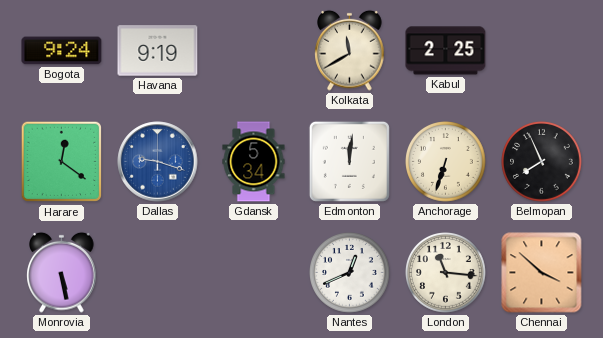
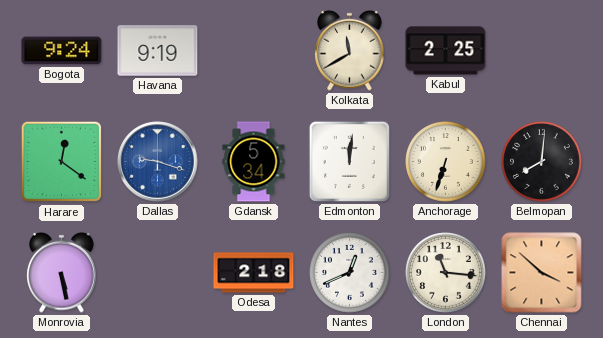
Belmopan: 7:56 -> 8:01
Odesa: none -> 2:18
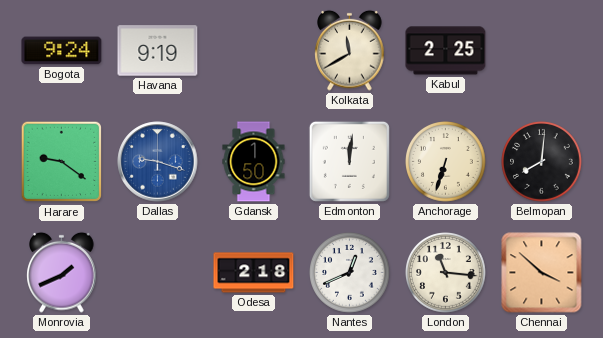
Harare: 12:21 -> 9:21
Gdansk: 5:34 -> 1:50
Monrovia: 5:28 -> 1:41
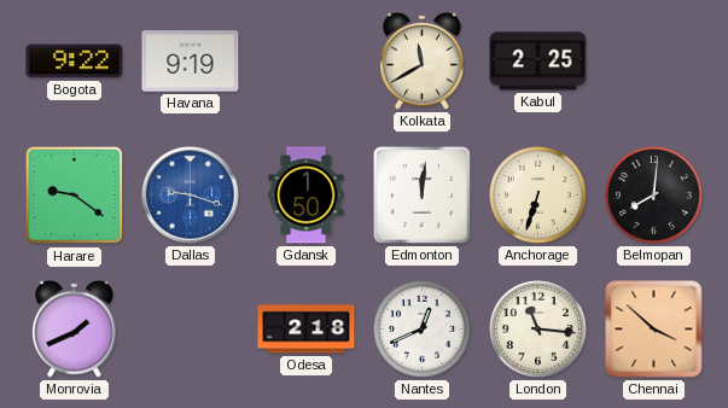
Bogota: 9:24 -> 9:22
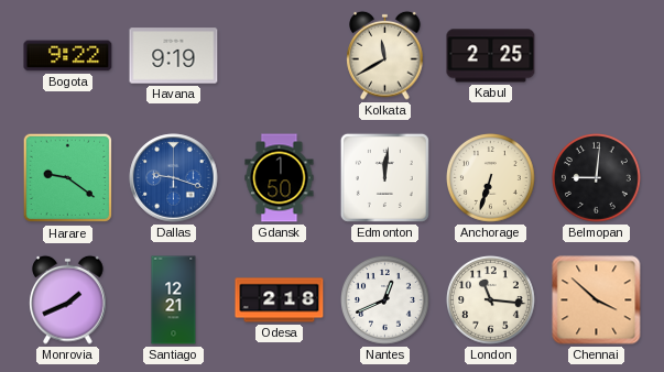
Belmopan: 8:01 -> 9:01
Santiago: none -> 12:21
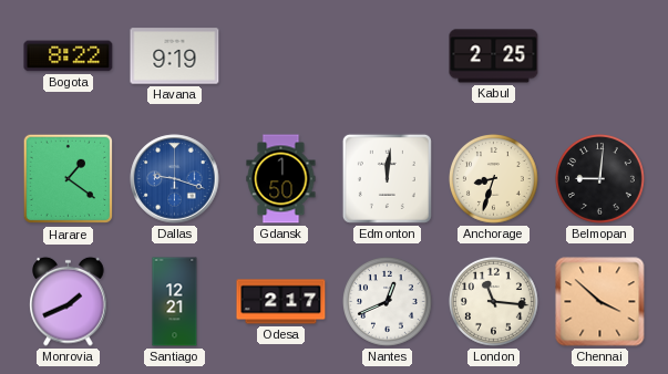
Bogota: 9:22 -> 8:22
Kolkata: 11:40 -> none
Harare: 9:21 -> 1:21
Anchorage: 6:33 -> 8:33
Odesa: 2:18 -> 2:17
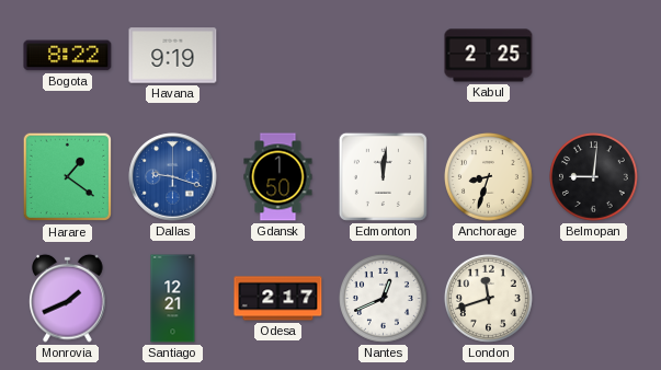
London: 11:16 -> 11:42
Chennai: 3:52 -> none
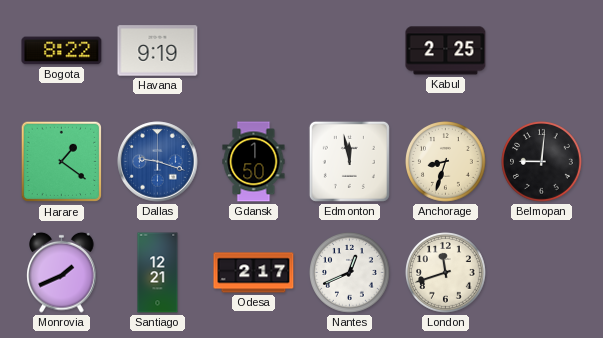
Edmonton: 12:01 -> 11:58
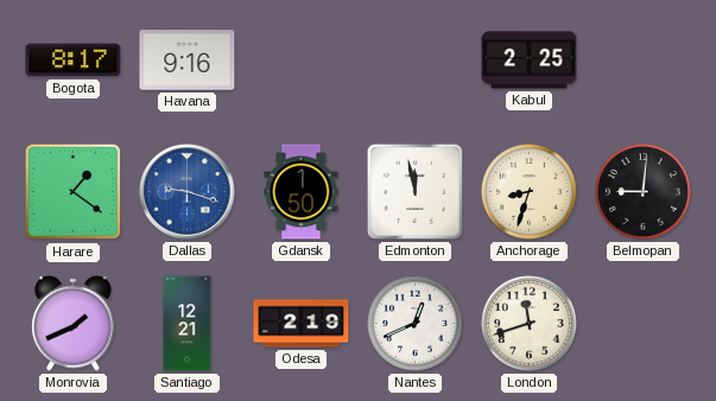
Bogota: 8:22 -> 8:17
Havana: 9:19 -> 9:16
Odesa: 2:17 -> 2:19
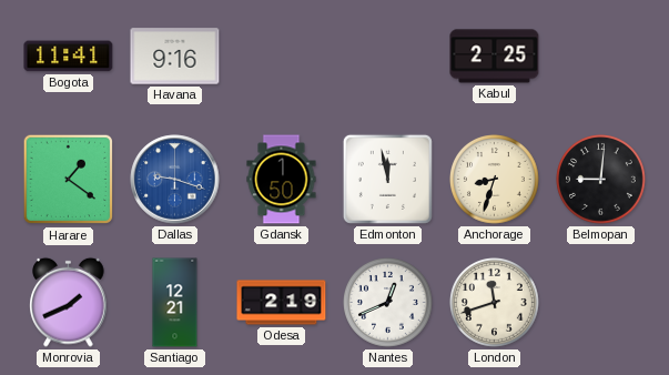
Bogota: 8:17 -> 11:41
